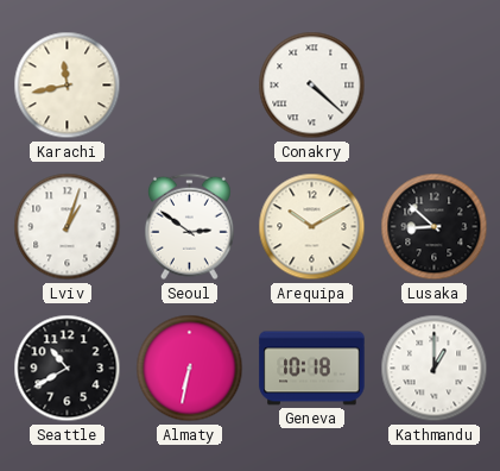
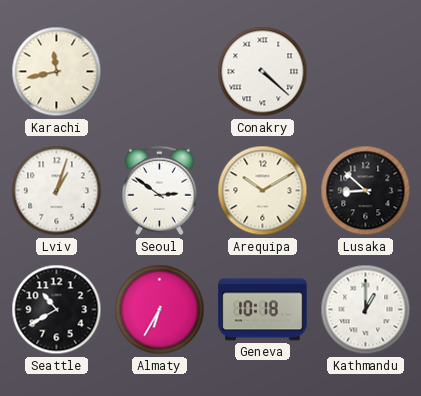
Almaty: 6:32 -> 6:35
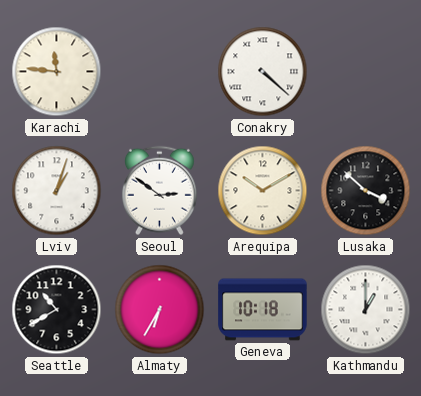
Karachi: 11:43 -> 11:46
Lusaka: 8:52 -> 3:52
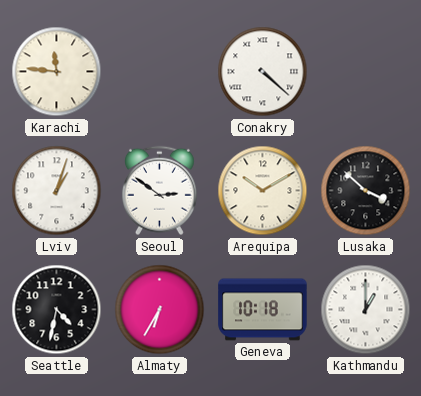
Seattle: 10:40 -> 4:32
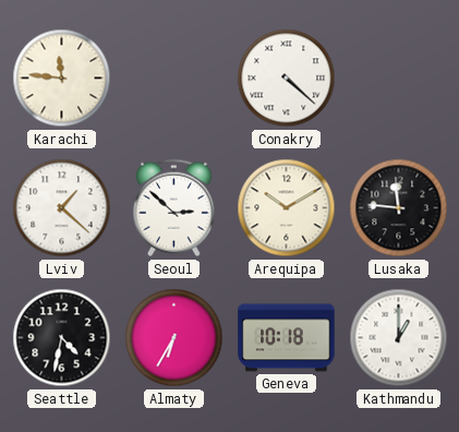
Lviv: 1:03 -> 1:22
Seoul: 2:51 -> 2:52
Lusaka: 3:52 -> 11:46
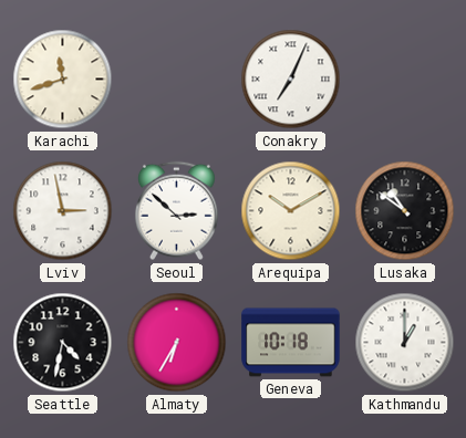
Karachi: 11:46 -> 11:42
Conakry: 4:22 -> 7:04
Lviv: 1:22 -> 2:58
Lusaka: 11:46 -> 10:51
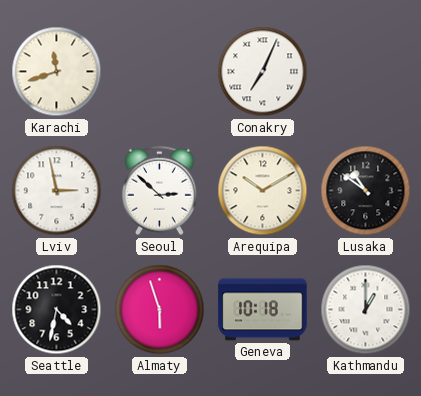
Almaty: 6:35 -> 5:57
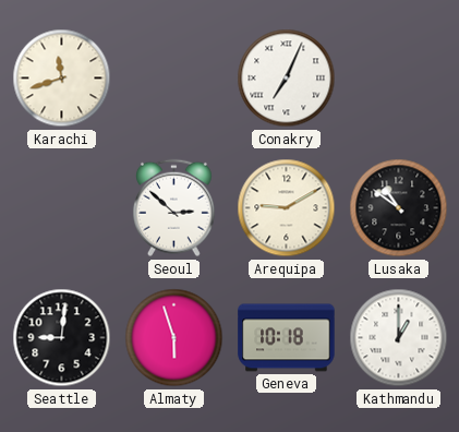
Lviv: 2:58 -> none
Arequipa: 10:10 -> 9:10
Seattle: 4:32 -> 9:01
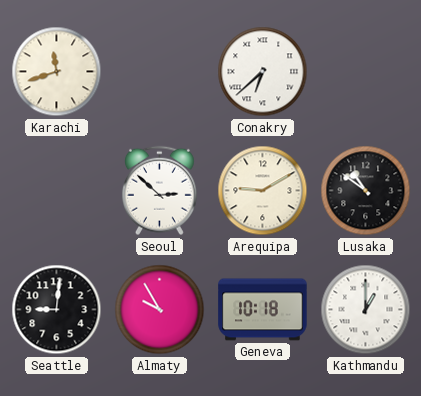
Conakry: 7:04 -> 6:38
Almaty: 5:57 -> 9:55
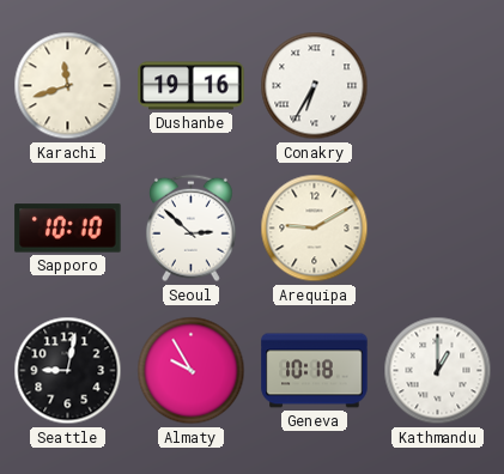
Dushanbe: none -> 19:16
Conakry: 6:38 -> 6:35
Sapporo: none -> 10:10
Lusaka: 10:51 -> none
Seattle: 9:01 -> 9:02
